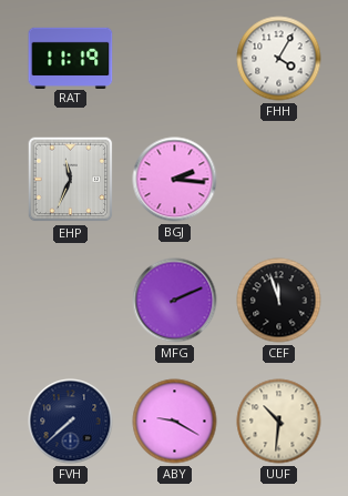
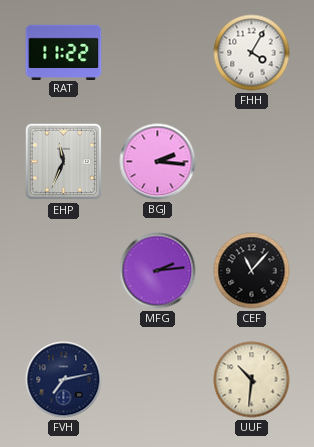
RAT: 11:19 -> 11:22
MFG: 2:11 -> 2:14
CEF: 11:57 -> 11:07
FVH: 7:38 -> 7:13
ABY: 9:20 -> none
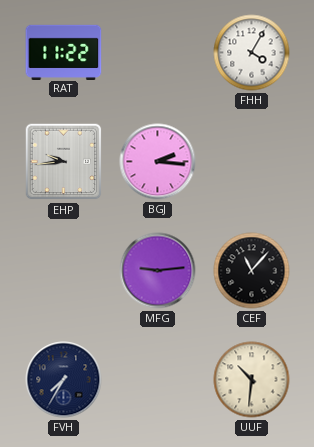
EHP: 11:34 -> 9:44
MFG: 2:14 -> 9:14
FVH: 7:13 -> 7:35
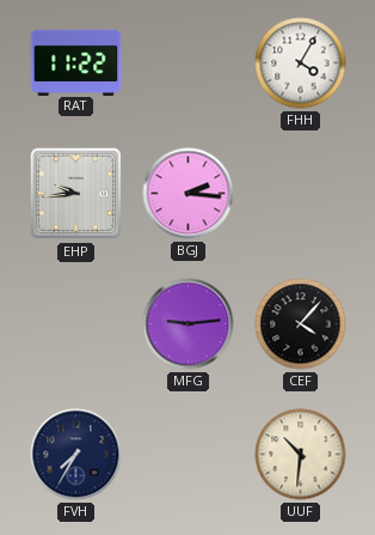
CEF: 11:07 -> 4:07
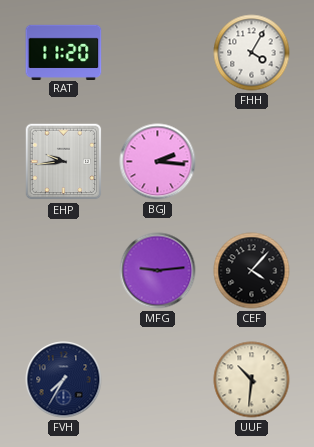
RAT: 11:22 -> 11:20
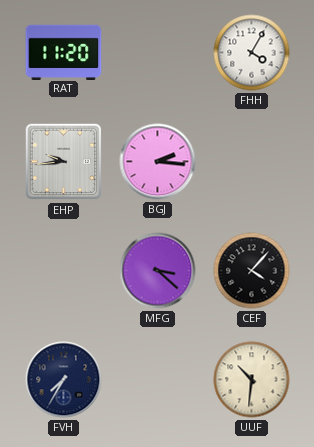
MFG: 9:14 -> 3:22
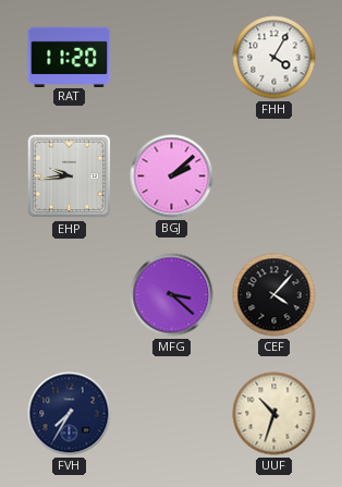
BGJ: 2:16 -> 2:08
UUF: 10:31 -> 10:33
